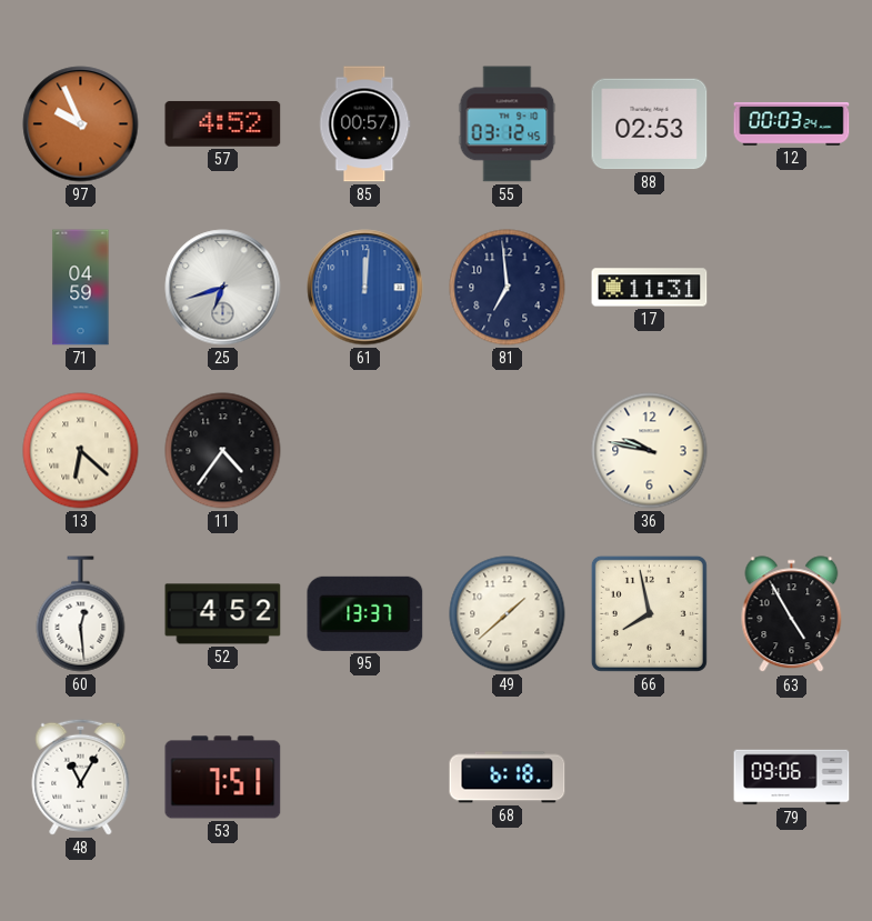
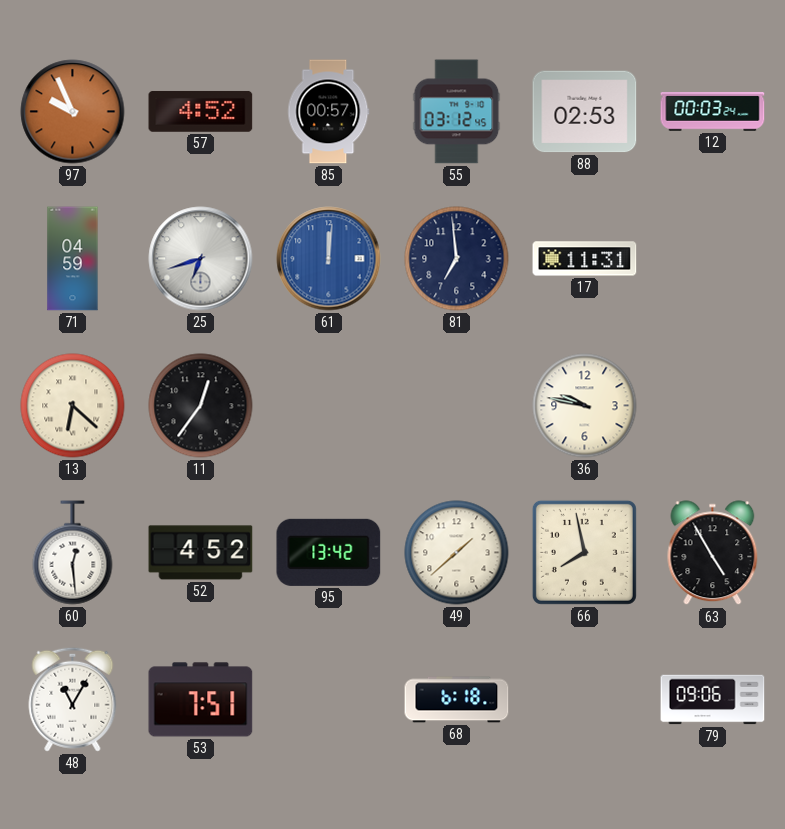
11: 4:36 -> 12:36
95: 13:37 -> 13:42
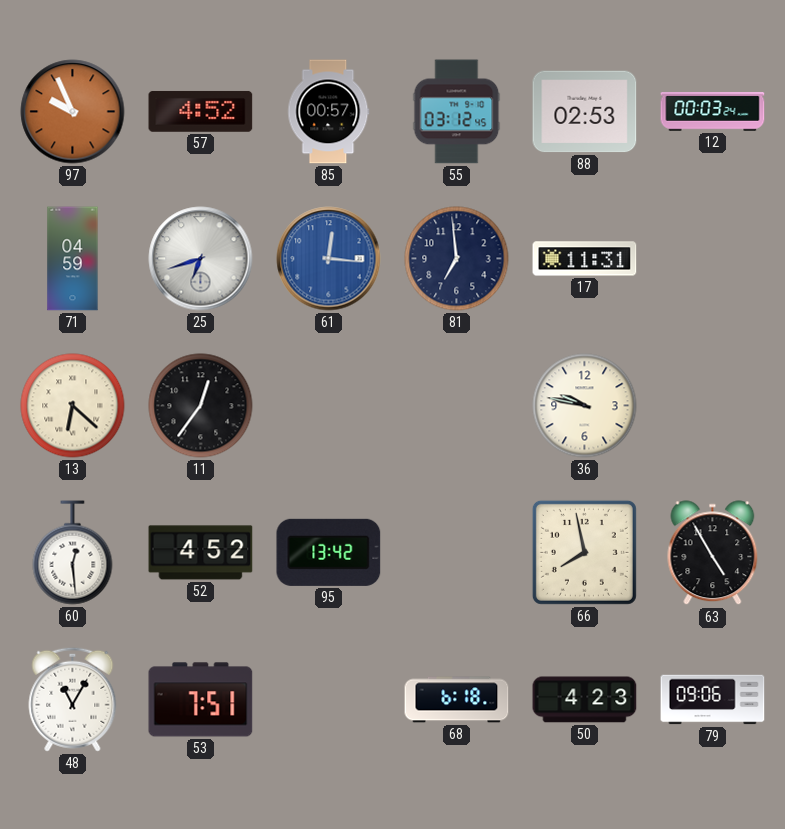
61: 12:01 -> 12:16
49: 1:38 -> none
50: none -> 4:23
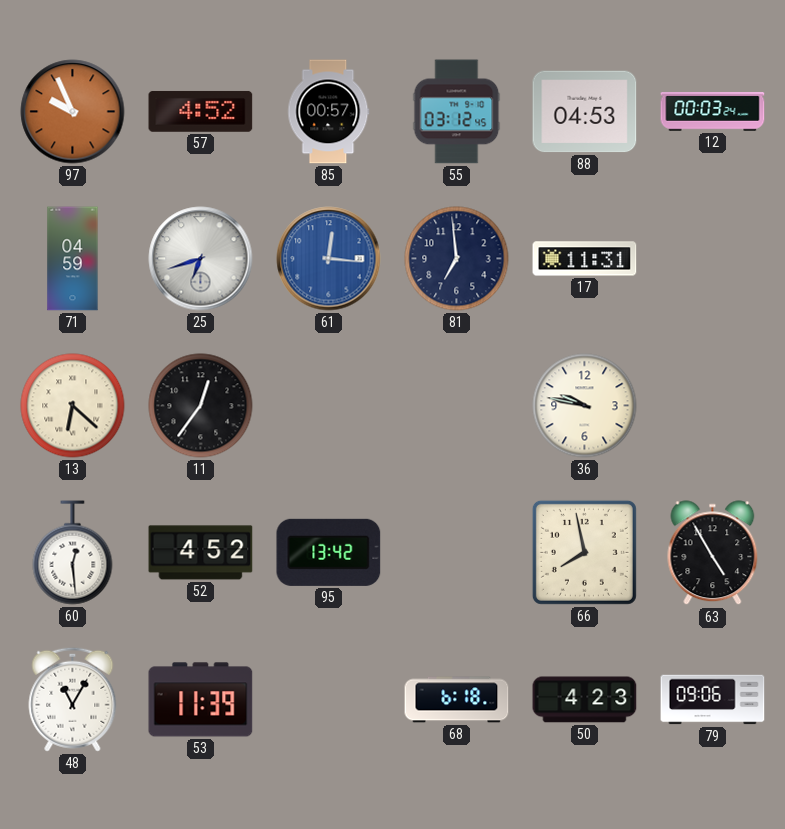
88: 02:53 -> 04:53
53: 7:51 -> 11:39
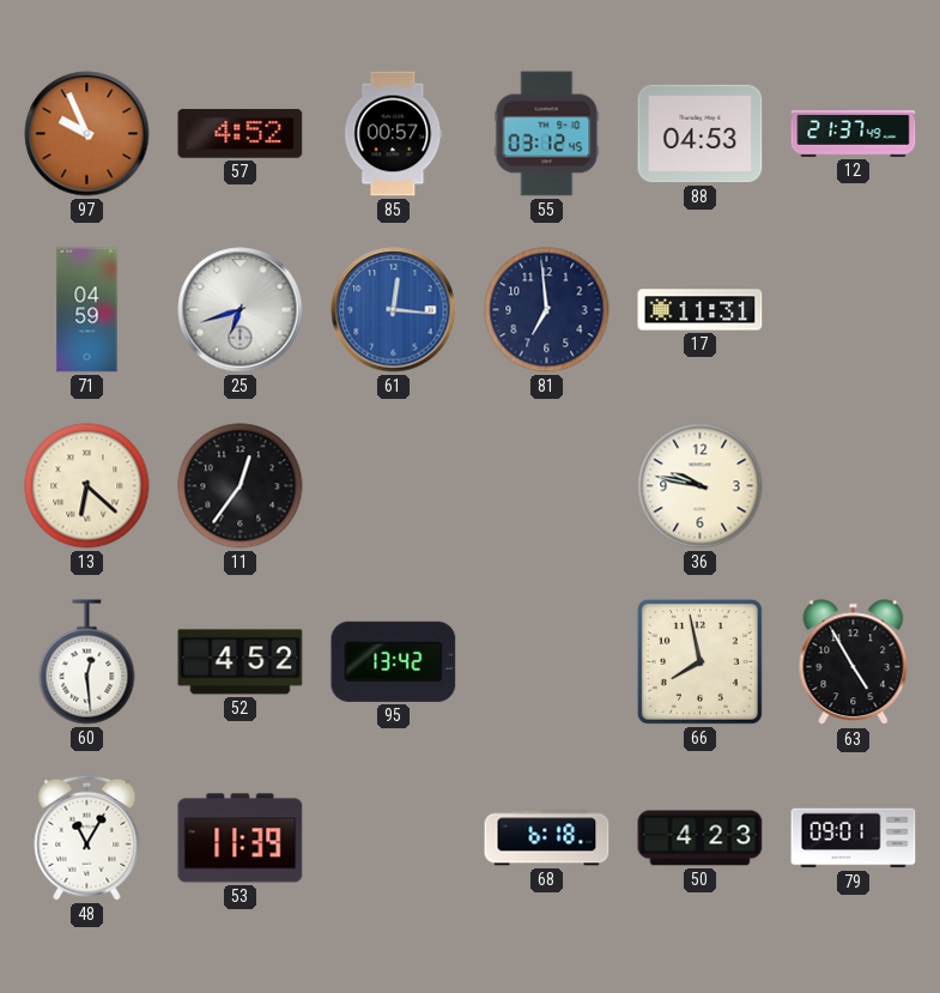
12: 00:03 -> 21:37
79: 09:06 -> 09:01
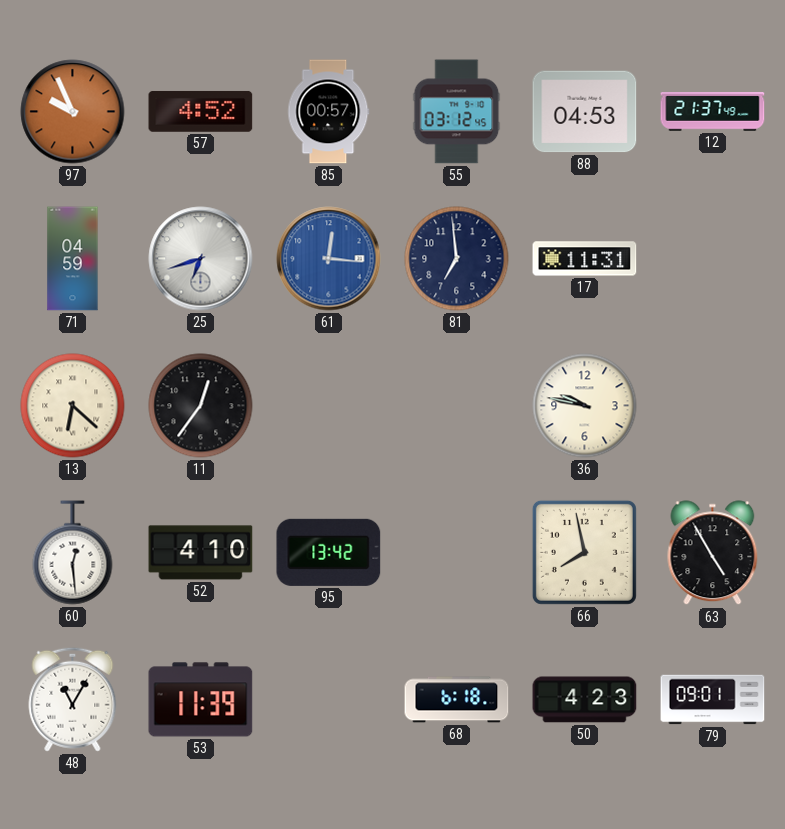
52: 4:52 -> 4:10
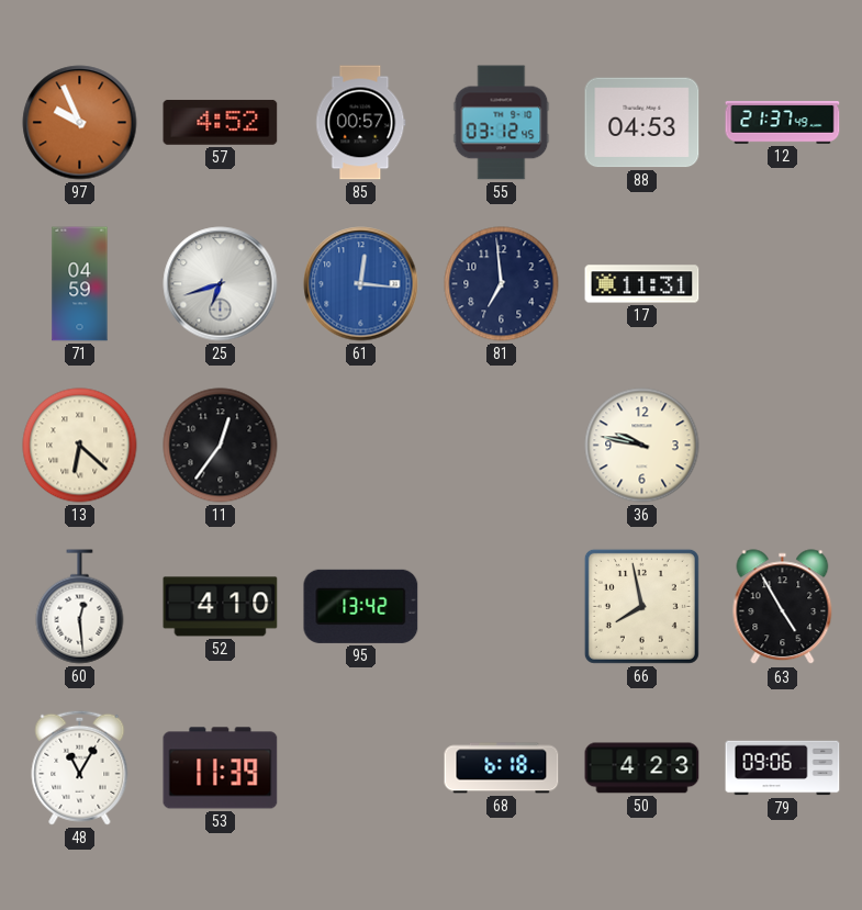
79: 09:01 -> 09:06
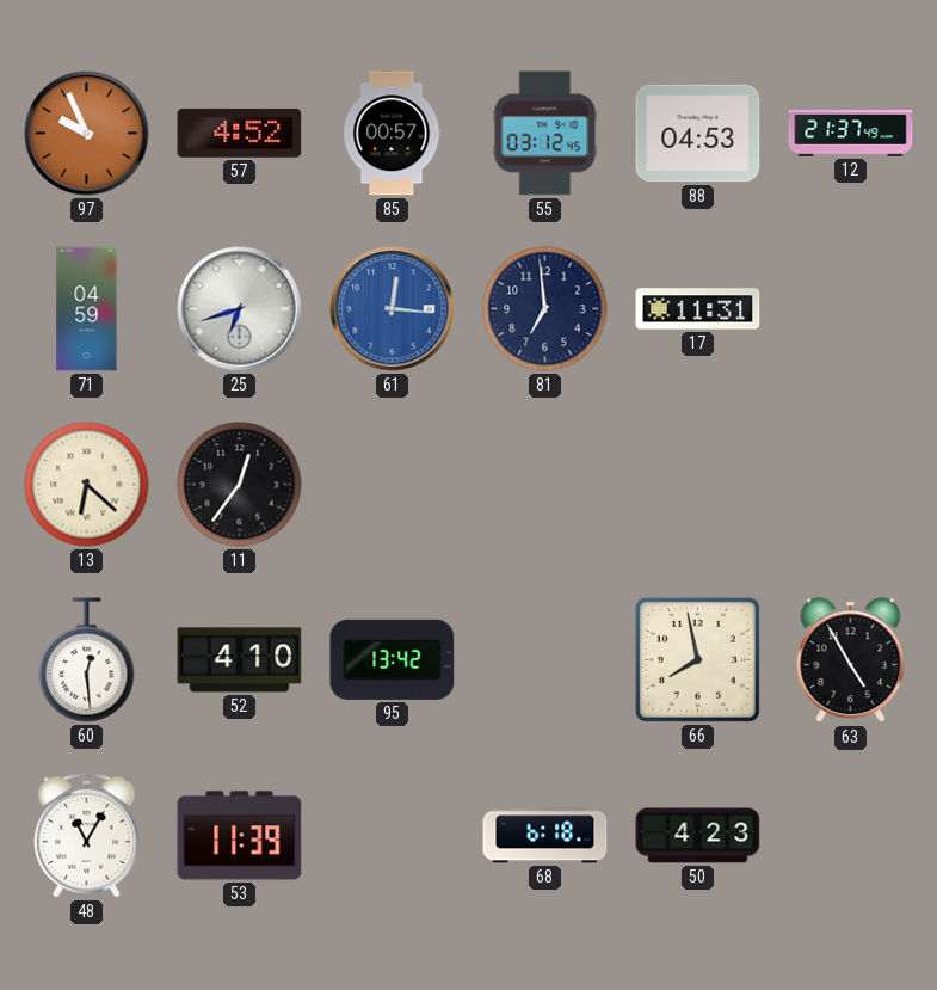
36: 9:47 -> none
79: 09:06 -> none
